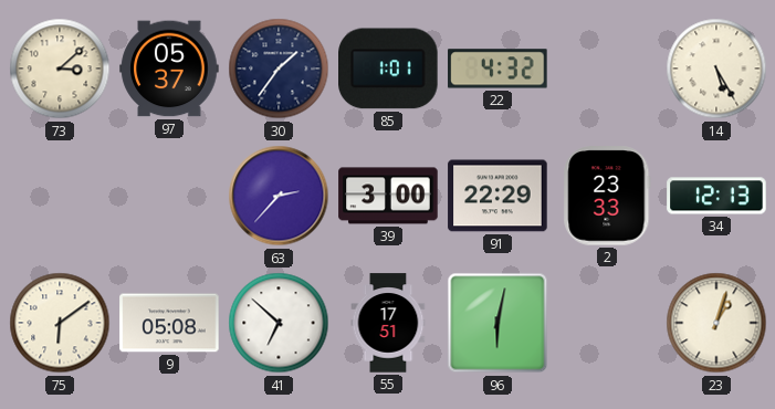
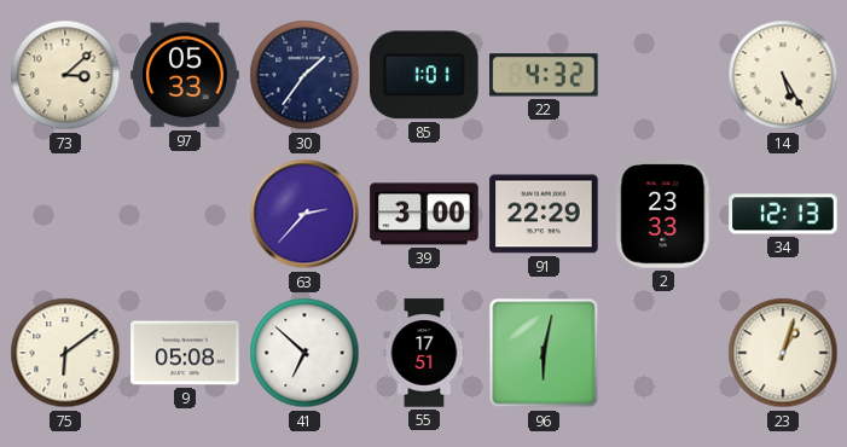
97: 05:37 -> 05:33
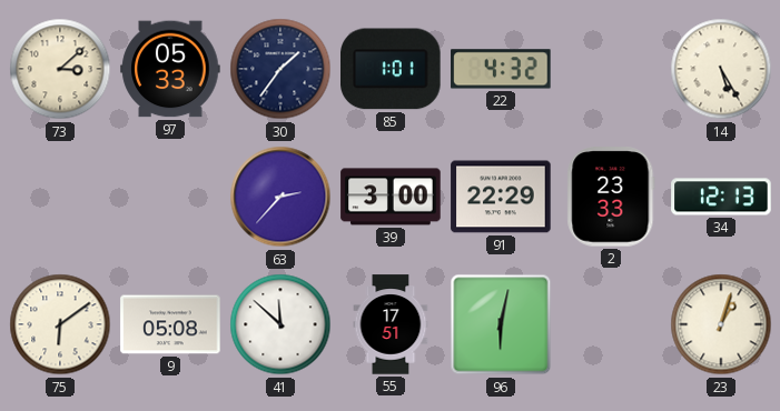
41: 6:52 -> 11:52
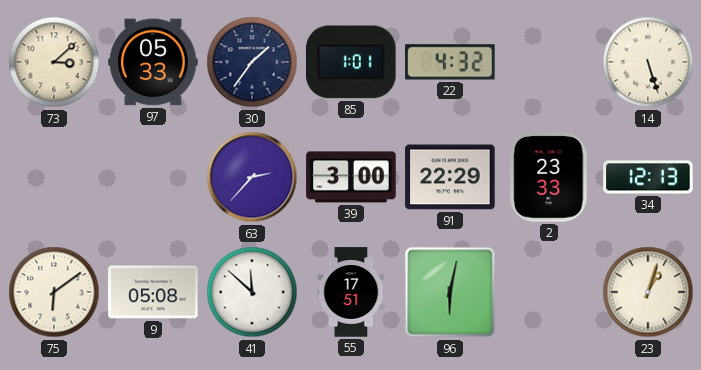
14: 5:25 -> 5:27
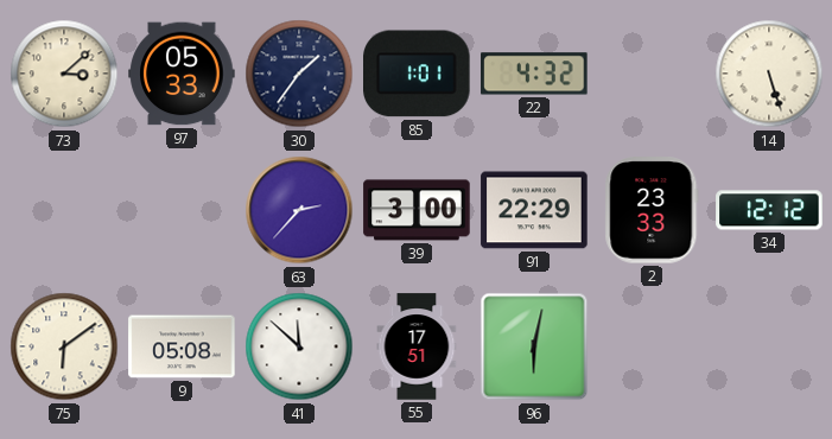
34: 12:13 -> 12:12
23: 1:03 -> none
